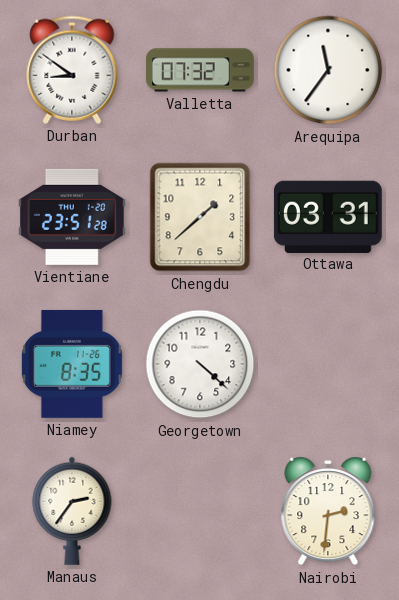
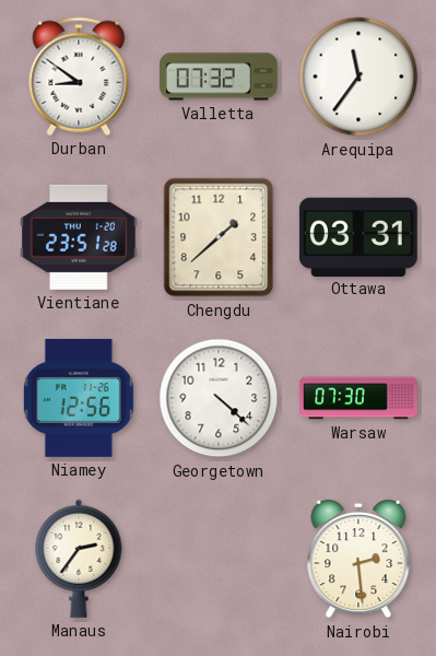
Niamey: 8:35 -> 12:56
Warsaw: none -> 07:30
Nairobi: 2:31 -> 2:29
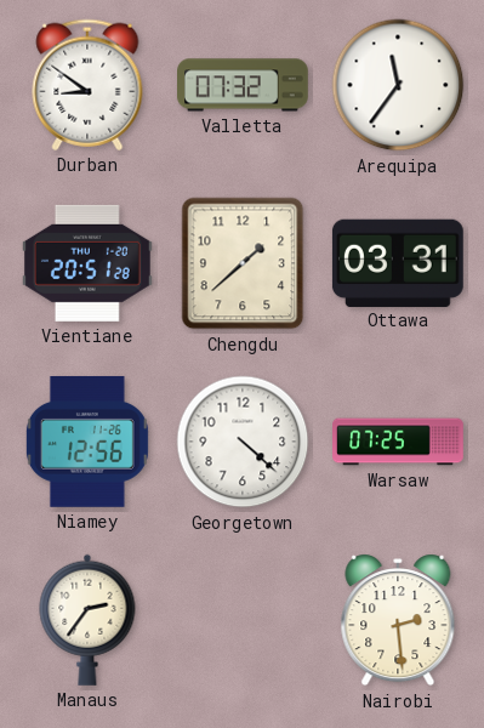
Vientiane: 23:51 -> 20:51
Warsaw: 07:30 -> 07:25
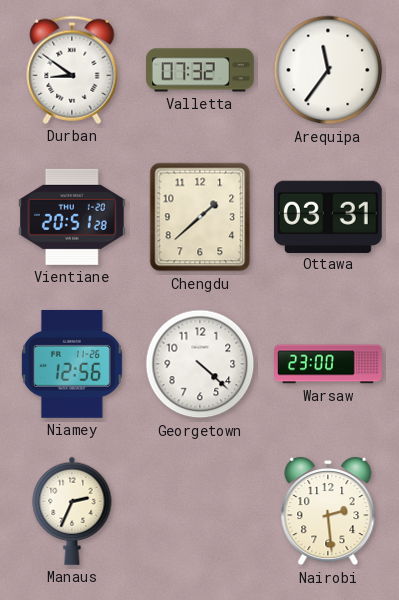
Warsaw: 07:25 -> 23:00
Manaus: 2:36 -> 2:34
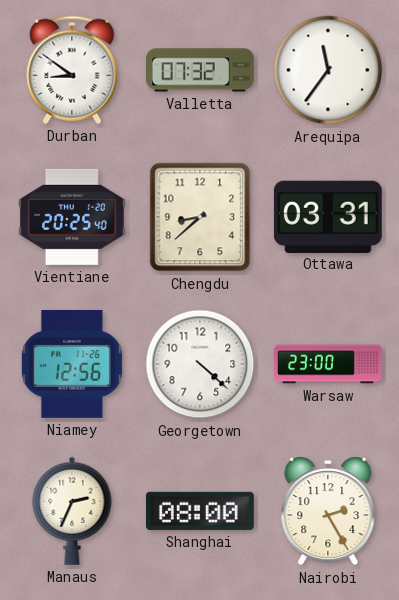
Vientiane: 20:51 -> 20:25
Chengdu: 1:38 -> 8:38
Shanghai: none -> 08:00
Nairobi: 2:29 -> 2:25
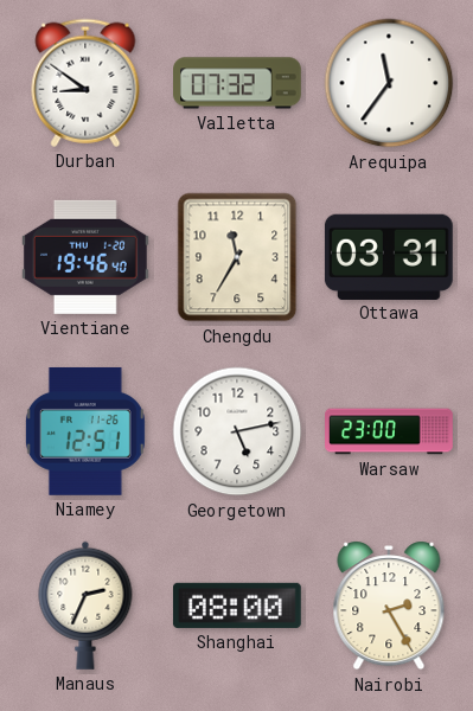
Vientiane: 20:25 -> 19:46
Chengdu: 8:38 -> 11:35
Niamey: 12:56 -> 12:51
Georgetown: 4:22 -> 5:13
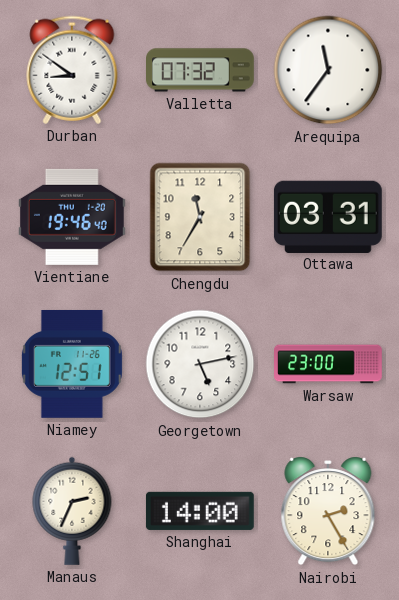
Shanghai: 08:00 -> 14:00
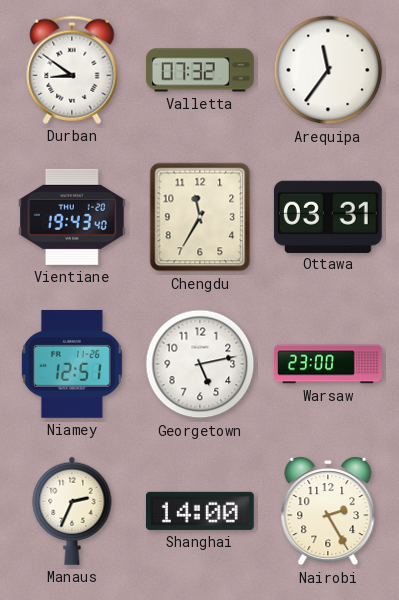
Vientiane: 19:46 -> 19:43
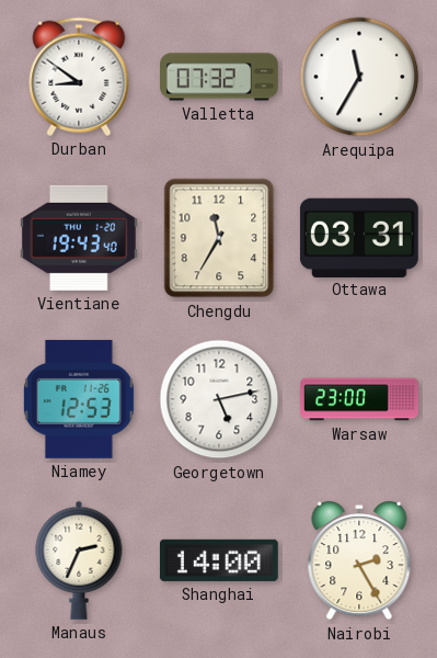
Arequipa: 11:36 -> 11:35
Niamey: 12:51 -> 12:53
